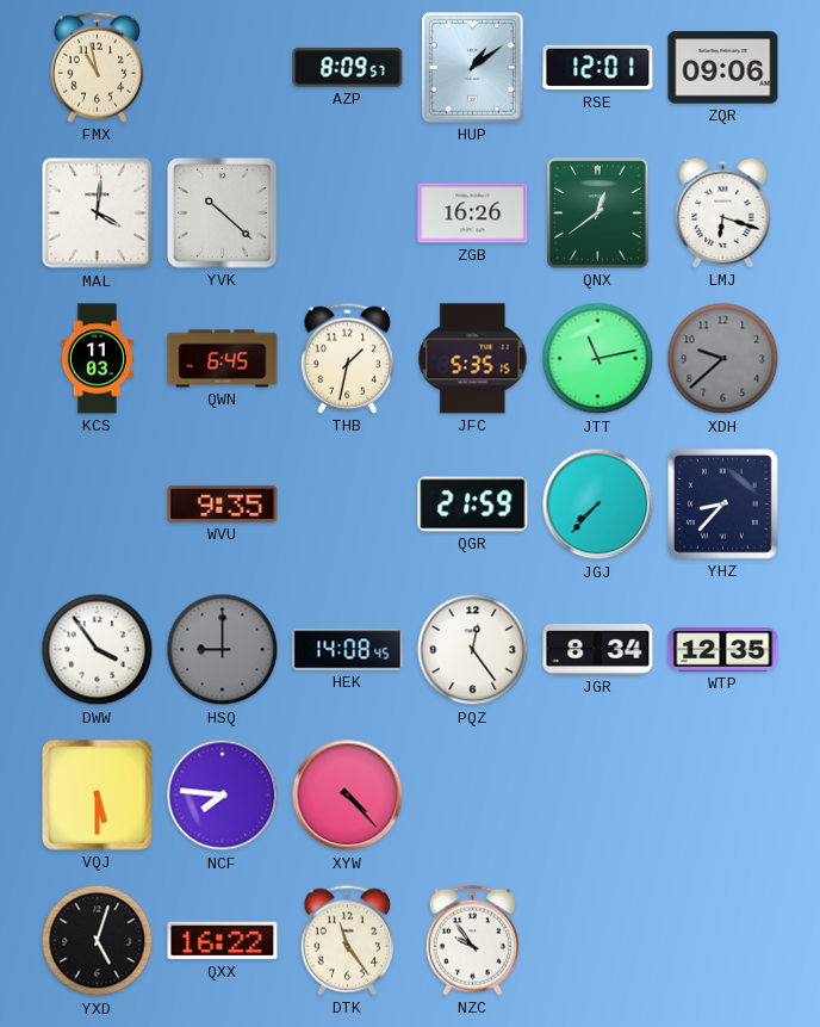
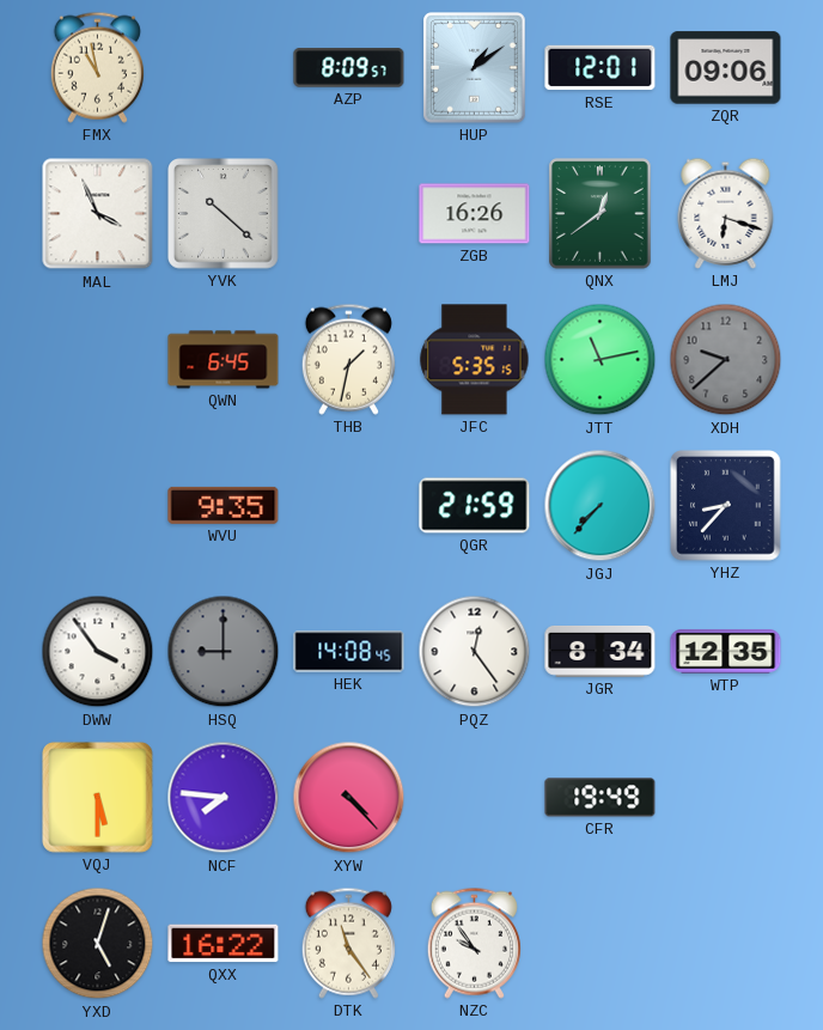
MAL: 4:01 -> 3:56
KCS: 11:03 -> none
CFR: none -> 19:49
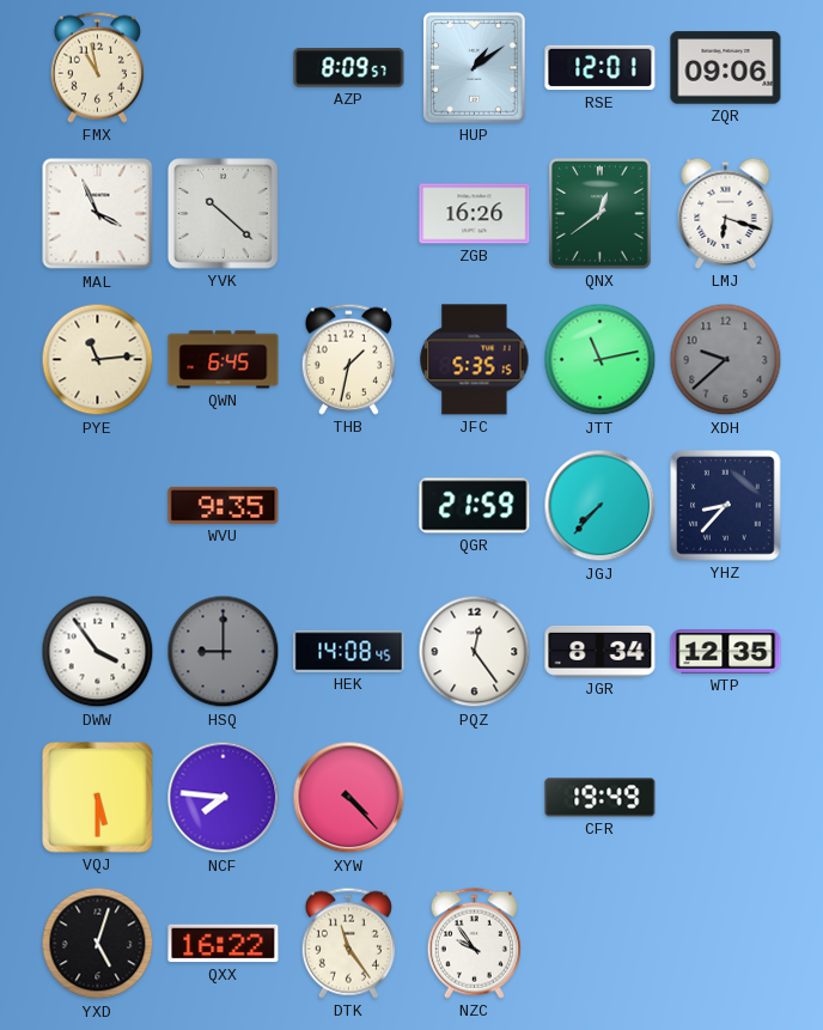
PYE: none -> 11:14
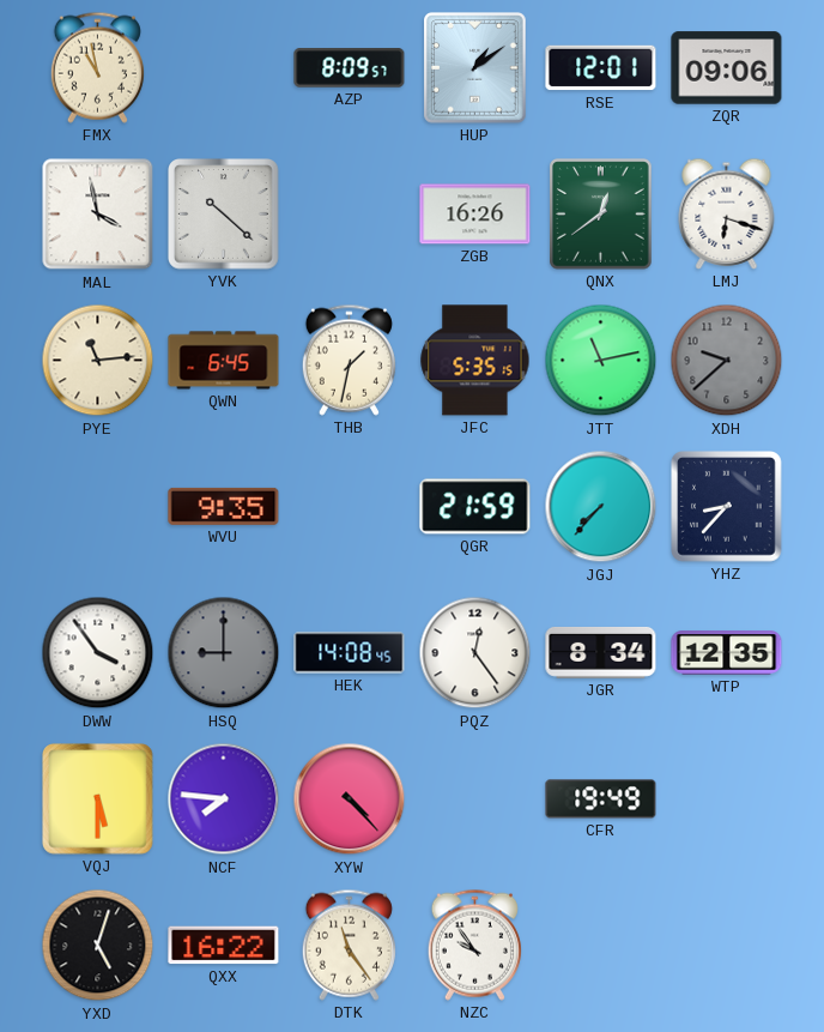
MAL: 3:56 -> 3:58
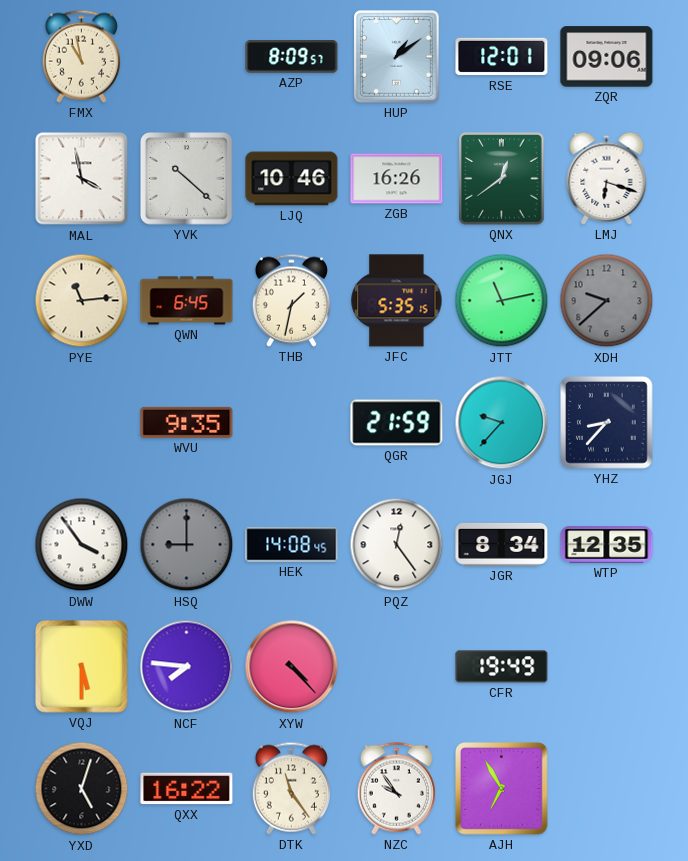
LJQ: none -> 10:46
JGJ: 7:37 -> 9:37
AJH: none -> 6:55
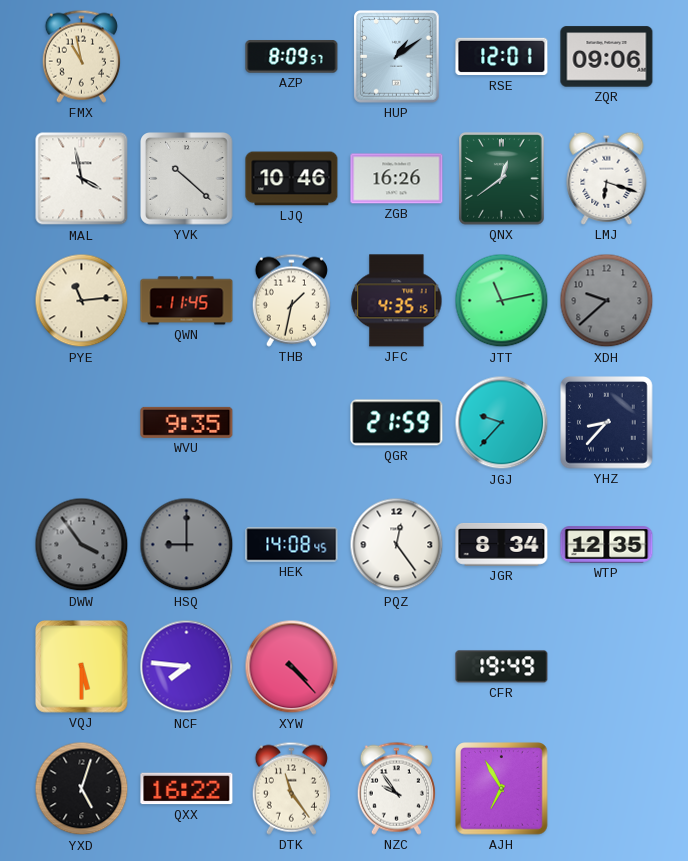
QWN: 6:45 -> 11:45
JFC: 5:35 -> 4:35
DWW dial: white -> grey
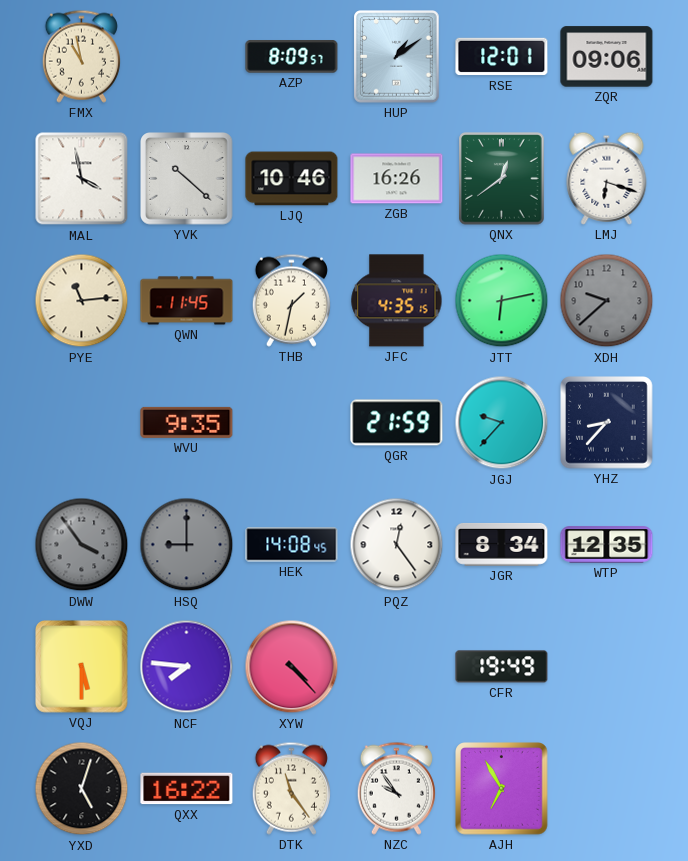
JTT: 11:13 -> 6:13
